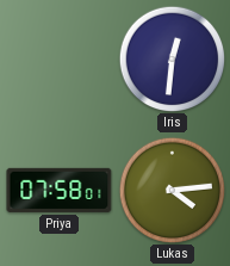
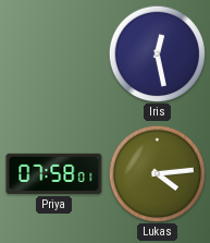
Iris: 12:31 -> 12:28
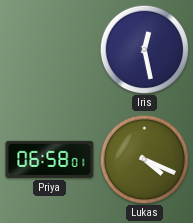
Priya: 07:58 -> 06:58
Lukas: 4:14 -> 4:19
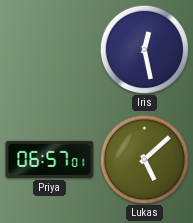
Priya: 06:58 -> 06:57
Lukas: 4:19 -> 5:08
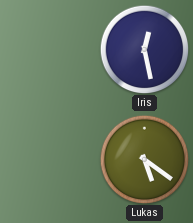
Priya: 06:57 -> none
Lukas: 5:08 -> 5:21
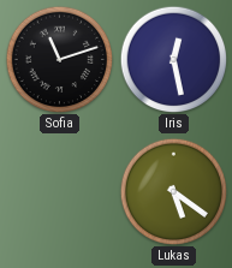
Sofia: none -> 11:12
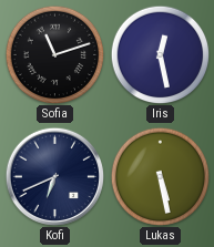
Kofi: none -> 6:41
Lukas: 5:21 -> 5:28
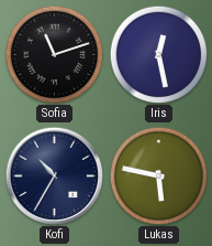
Kofi: 6:41 -> 10:35
Lukas: 5:28 -> 5:47
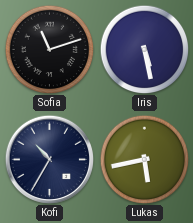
Iris: 12:28 -> 5:28
Lukas: 5:47 -> 5:43
